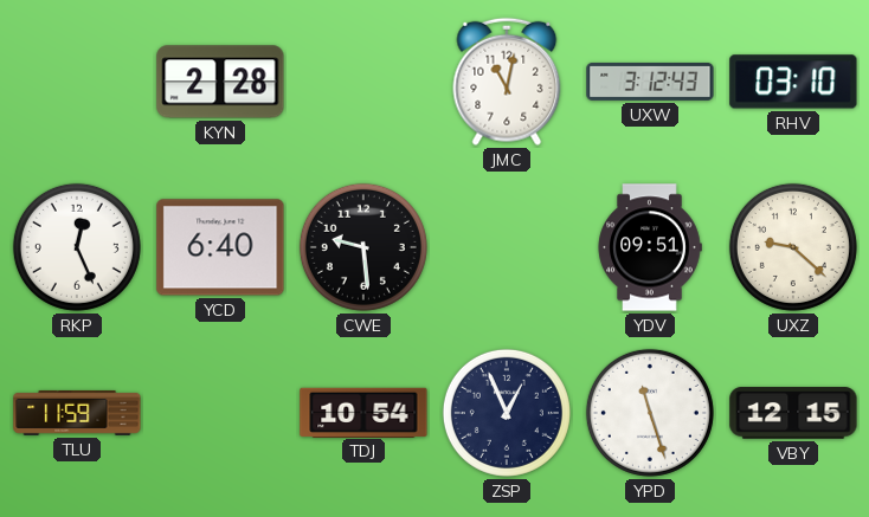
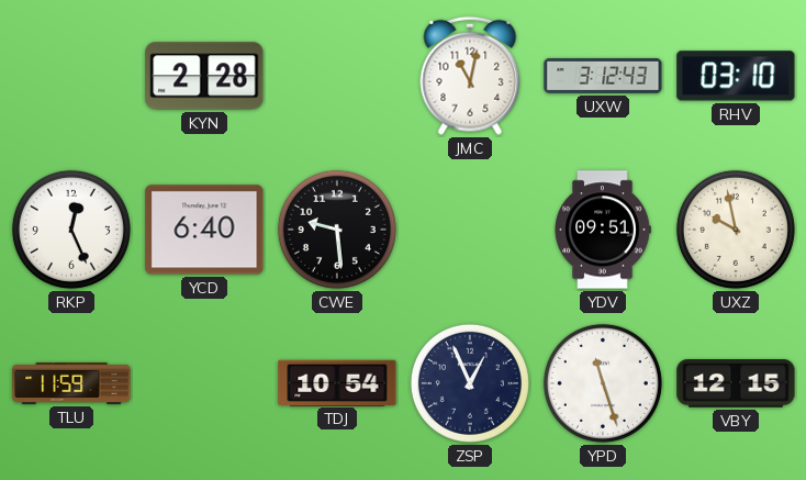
UXZ: 9:22 -> 9:58
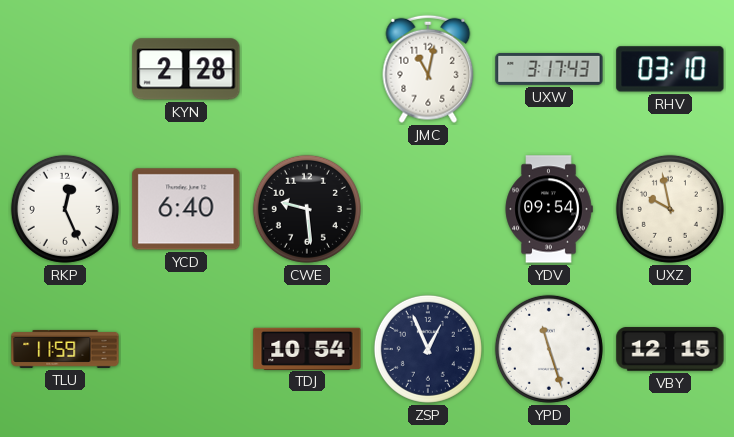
UXW: 3:12 -> 3:17
YDV: 09:51 -> 09:54
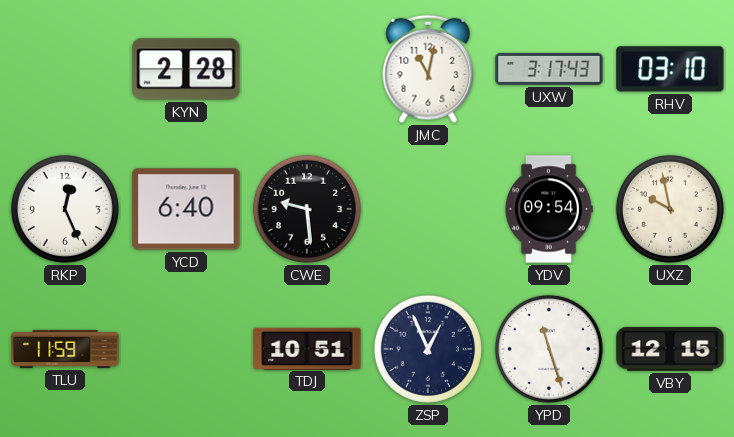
TDJ: 10:54 -> 10:51
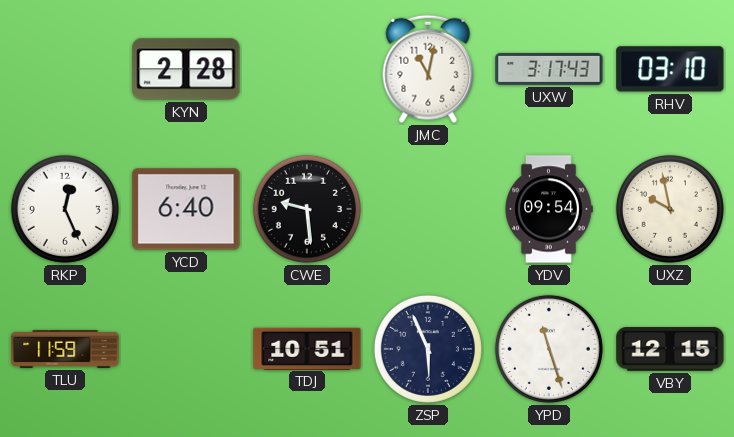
ZSP: 12:56 -> 5:56
